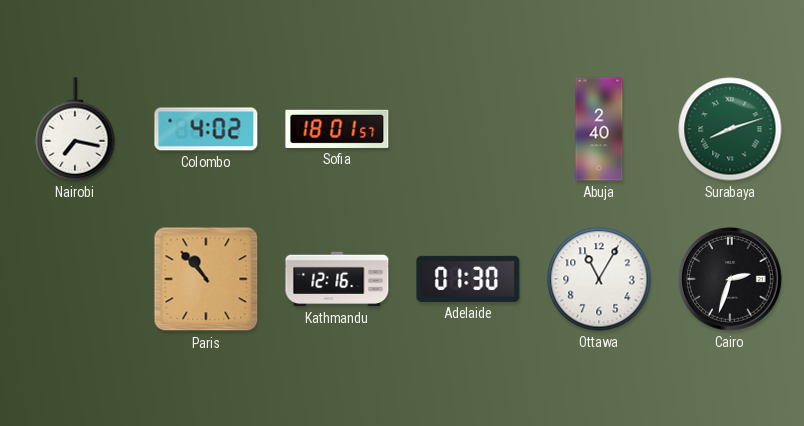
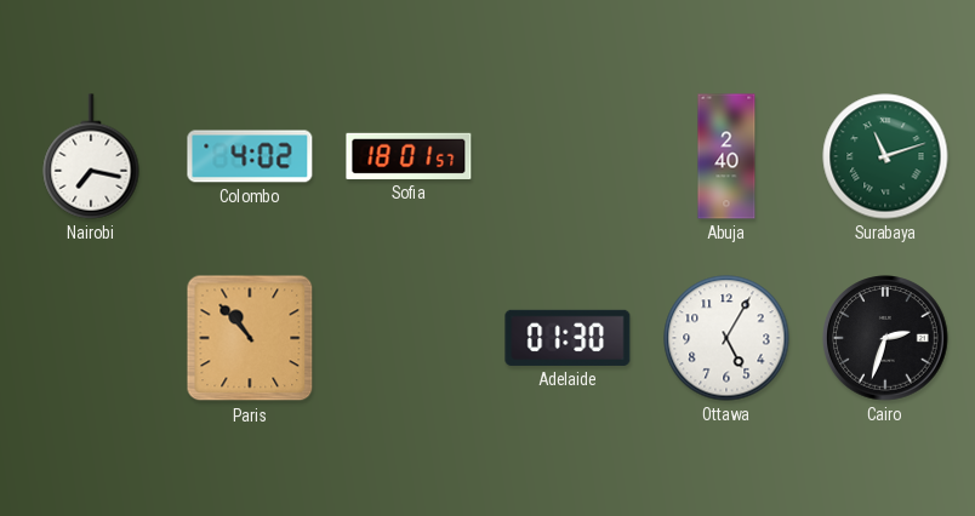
Surabaya: 8:12 -> 11:12
Kathmandu: 12:16 -> none
Ottawa: 11:05 -> 5:05
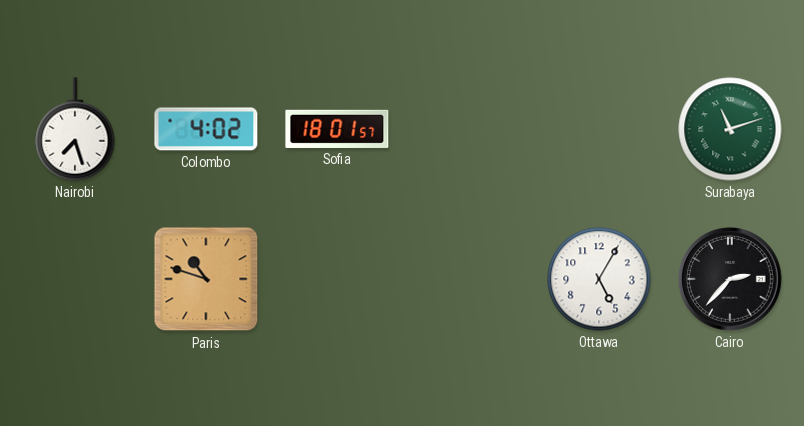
Nairobi: 7:17 -> 7:27
Abuja: 2:40 -> none
Paris: 10:53 -> 10:48
Adelaide: 01:30 -> none
Cairo: 2:33 -> 2:37
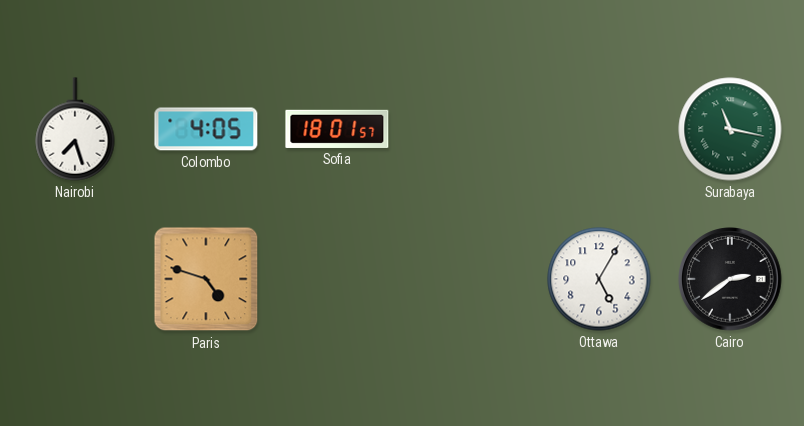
Colombo: 4:02 -> 4:05
Surabaya: 11:12 -> 11:17
Paris: 10:48 -> 4:48
Cairo: 2:37 -> 2:39
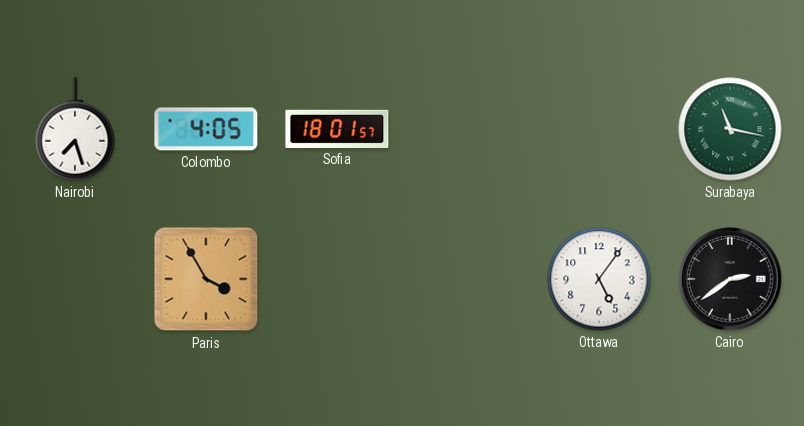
Paris: 4:48 -> 3:55
Ottawa: 5:05 -> 5:06
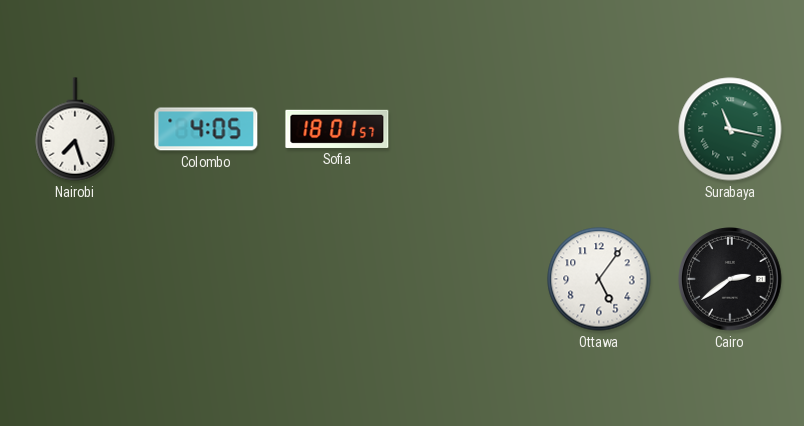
Paris: 3:55 -> none
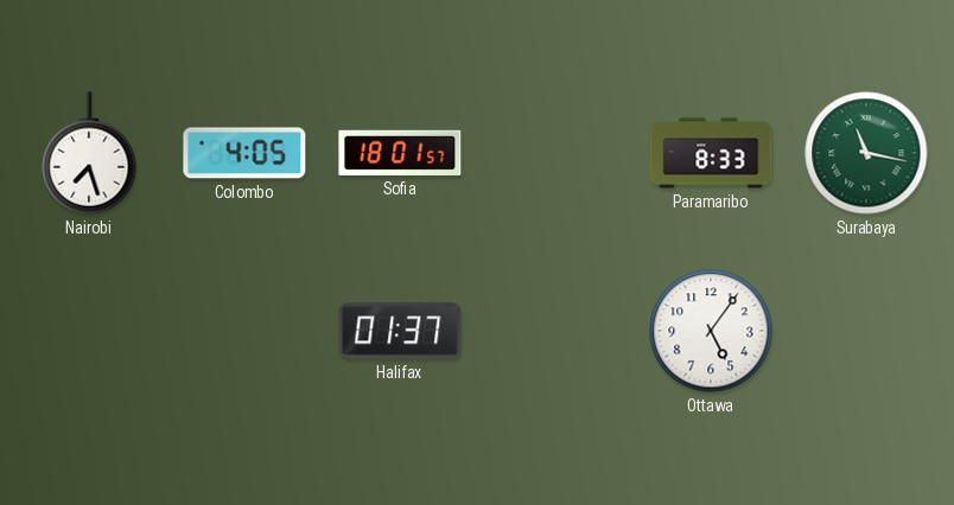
Paramaribo: none -> 8:33
Halifax: none -> 01:37
Cairo: 2:39 -> none
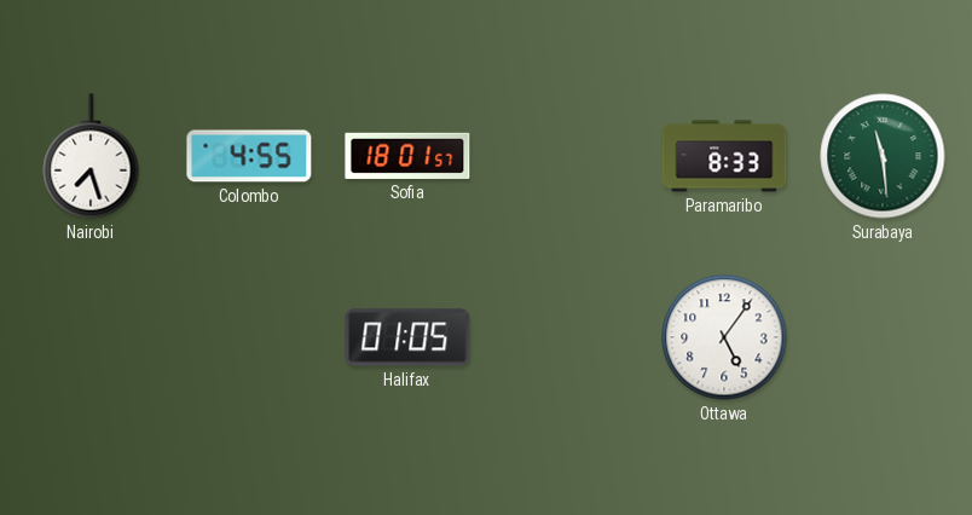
Colombo: 4:05 -> 4:55
Surabaya: 11:17 -> 11:29
Halifax: 01:37 -> 01:05
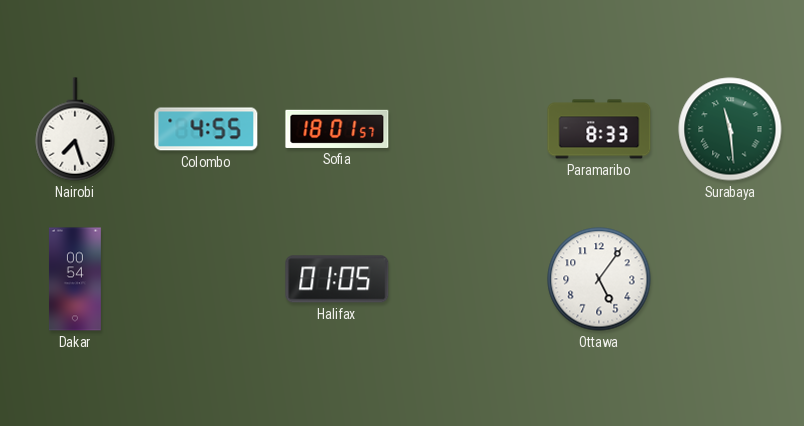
Dakar: none -> 00:54
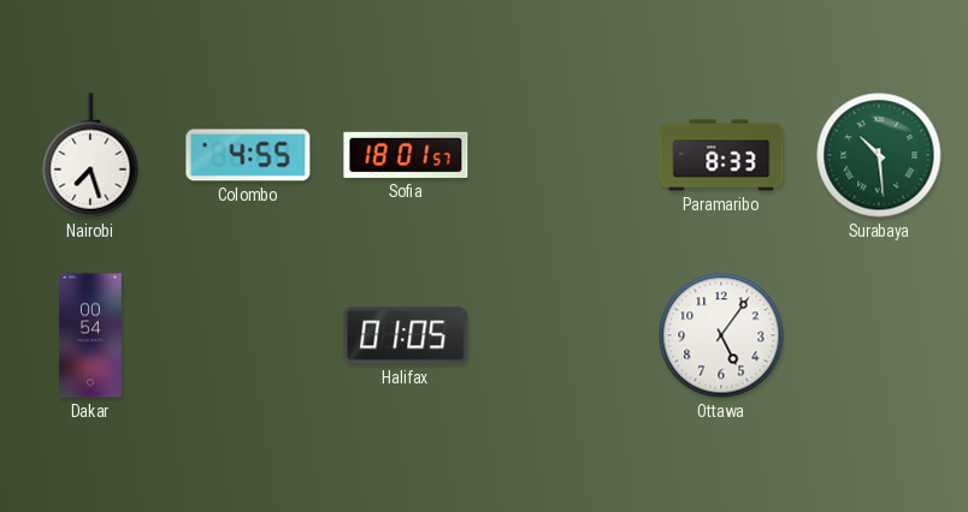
Surabaya: 11:29 -> 10:29
